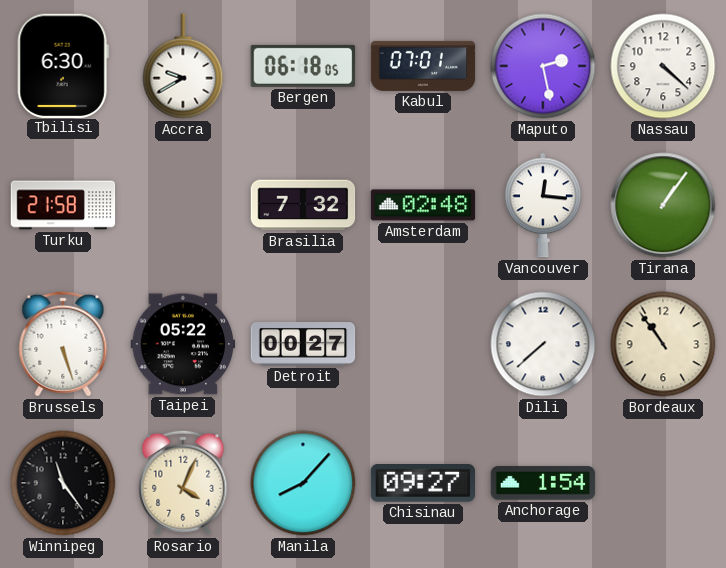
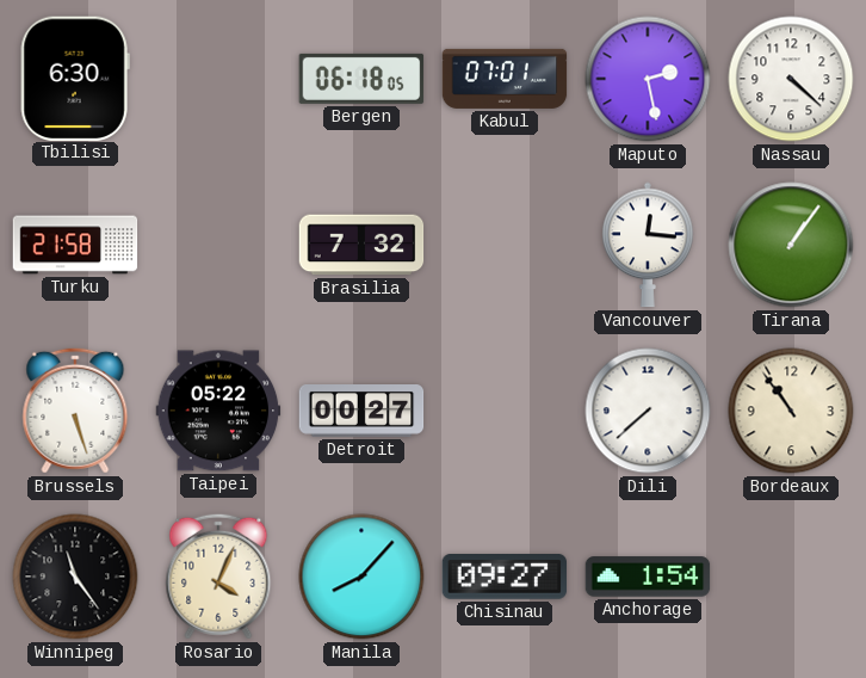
Accra: 9:40 -> none
Amsterdam: 02:48 -> none
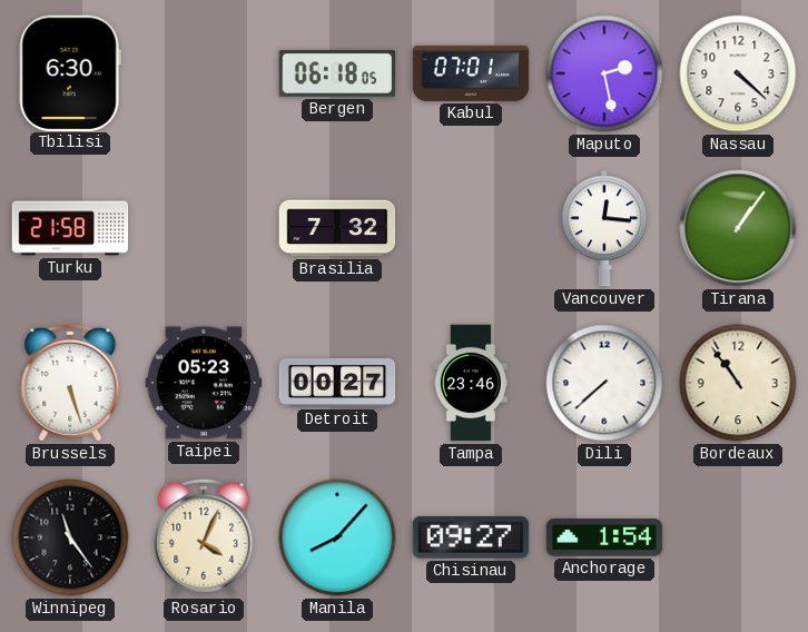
Taipei: 05:22 -> 05:23
Tampa: none -> 23:46
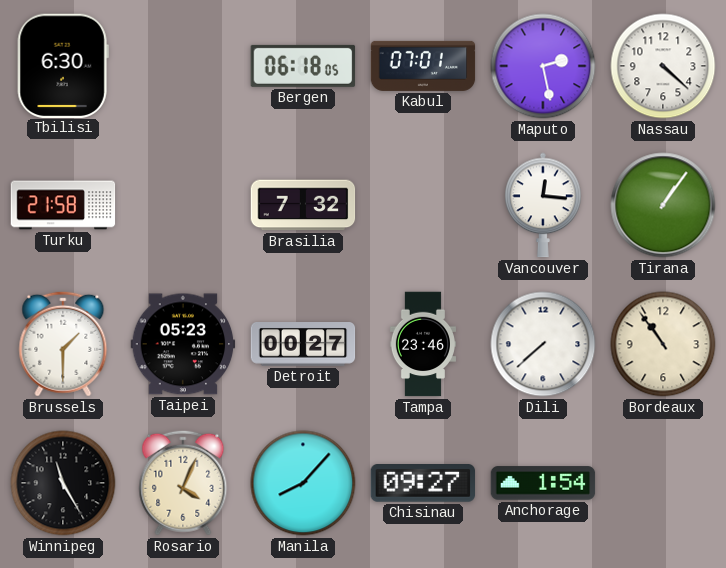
Brussels: 5:27 -> 1:30
Winnipeg: 11:24 -> 11:25
